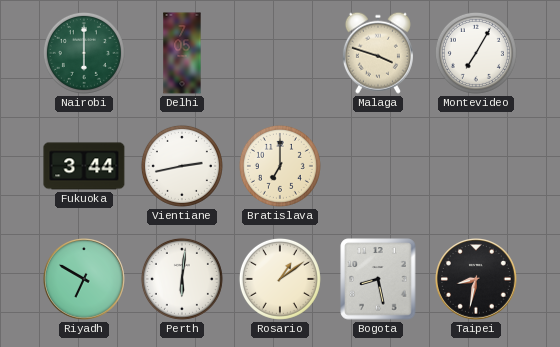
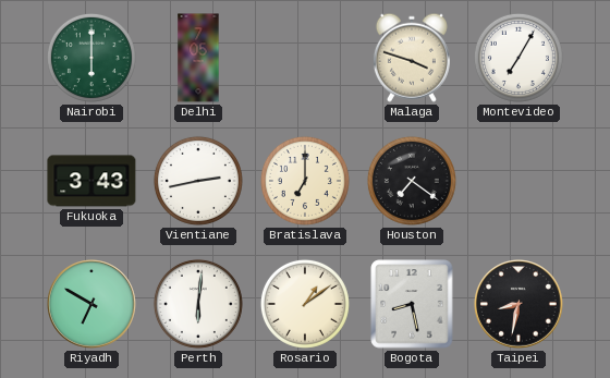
Fukuoka: 3:44 -> 3:43
Houston: none -> 7:21
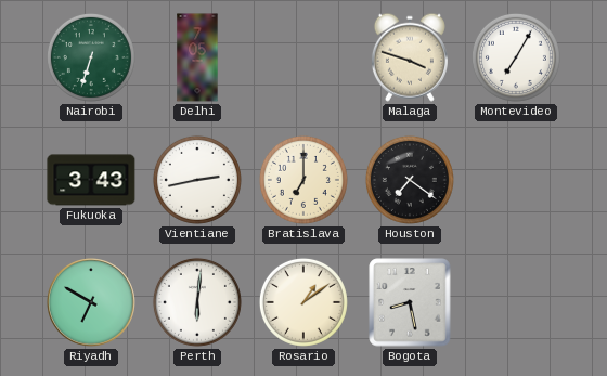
Nairobi: 6:00 -> 6:33
Taipei: 8:32 -> none
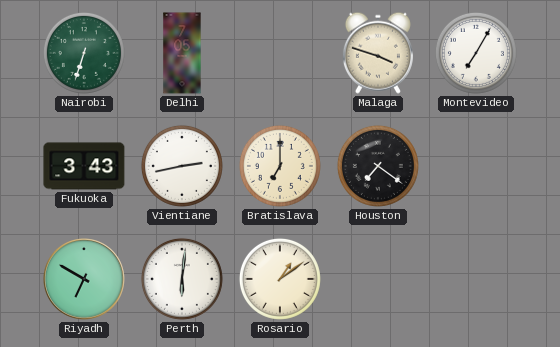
Bogota: 8:28 -> none
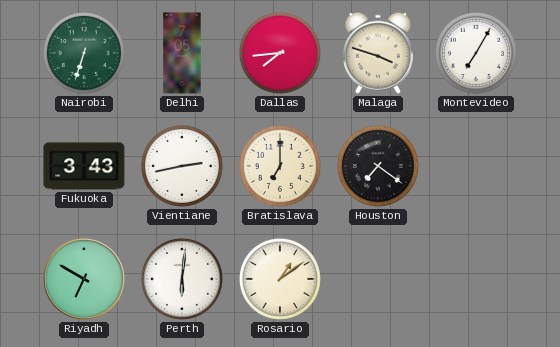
Dallas: none -> 7:44
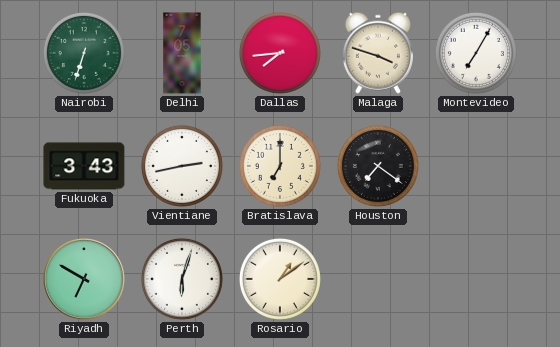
Perth: 6:01 -> 6:03
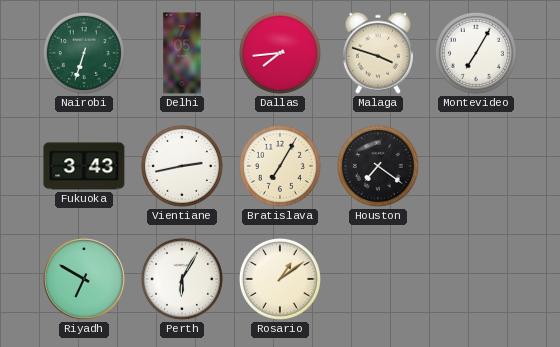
Bratislava: 7:00 -> 7:05
Perth: 6:03 -> 6:05
